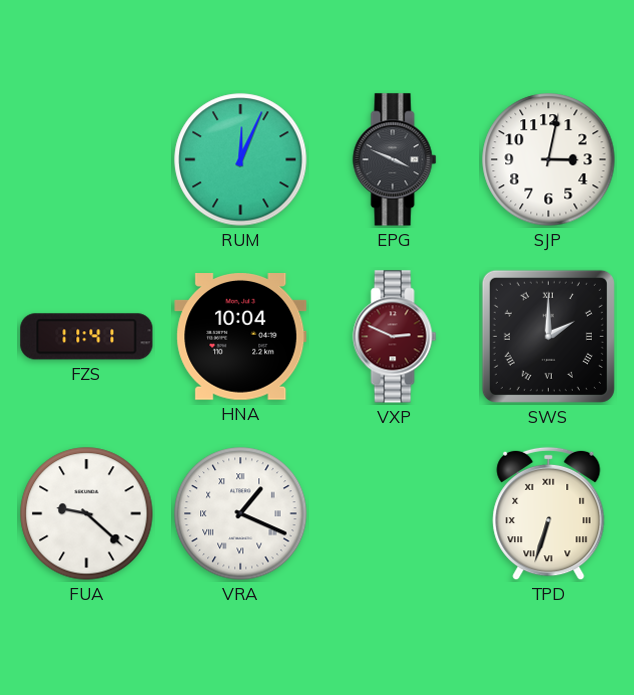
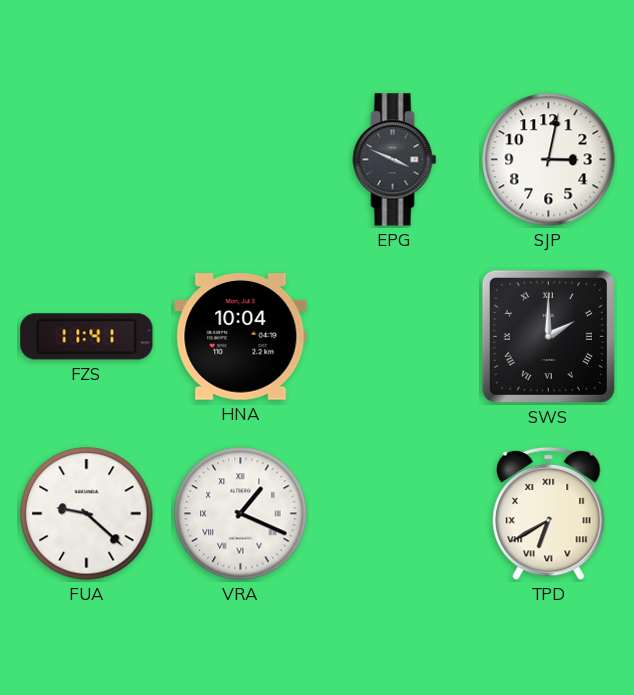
RUM: 12:04 -> none
VXP: 2:49 -> none
TPD: 6:33 -> 6:40
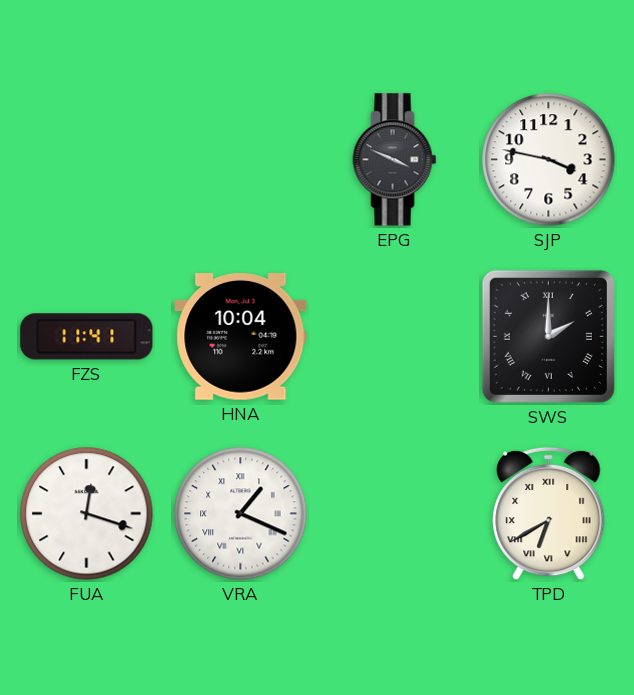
SJP: 3:02 -> 3:47
FUA: 9:22 -> 12:18
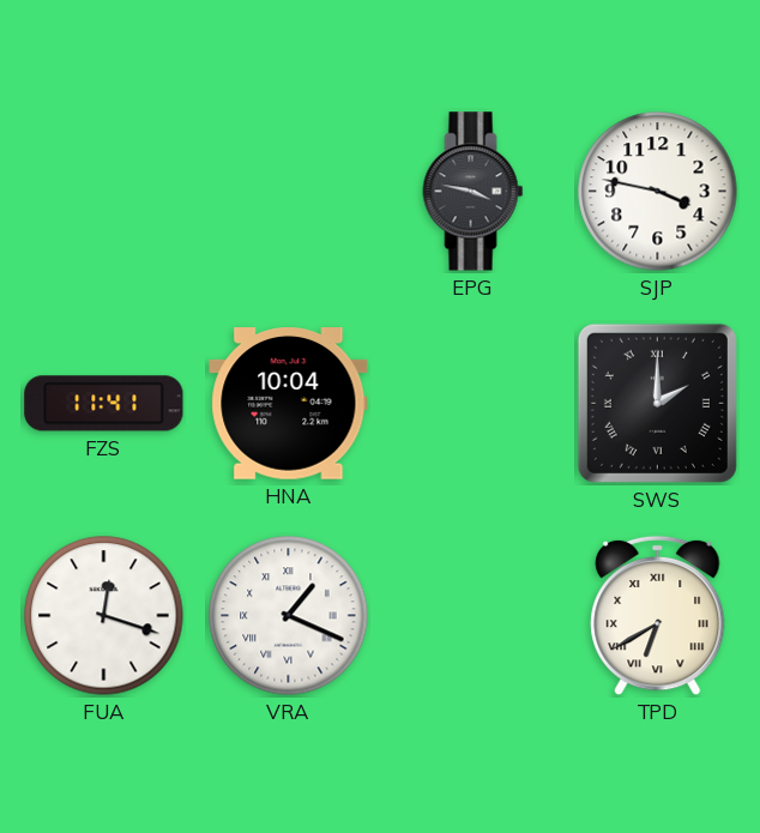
EPG: 3:49 -> 3:47
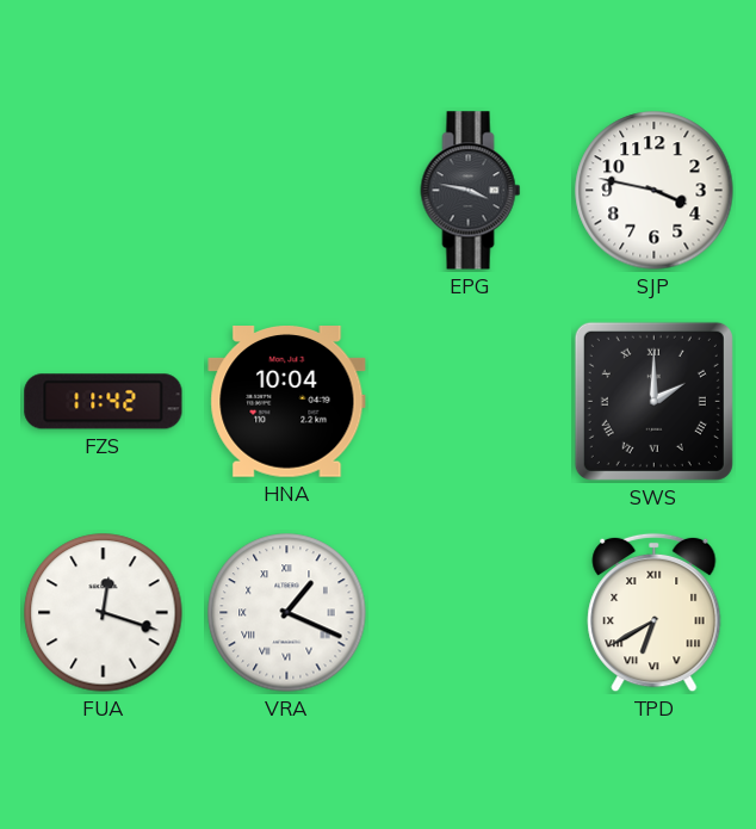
FZS: 11:41 -> 11:42
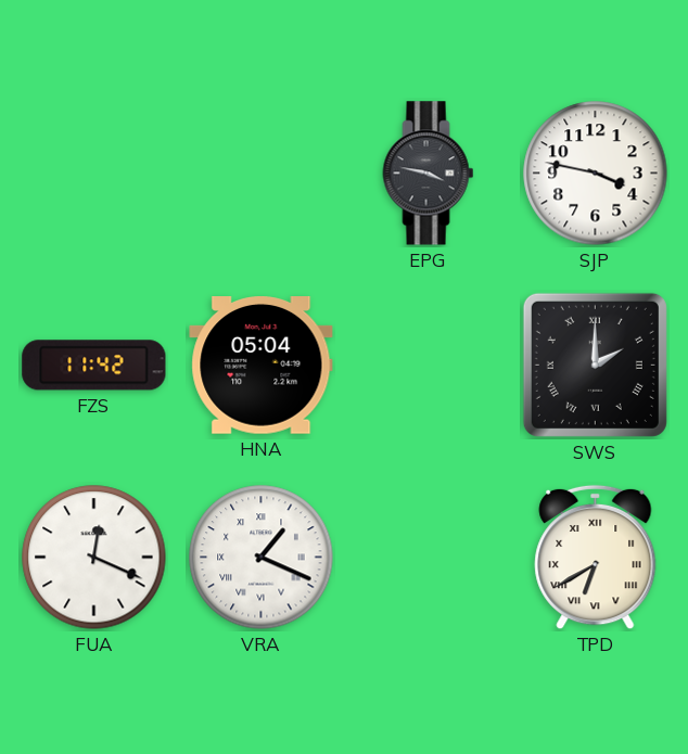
HNA: 10:04 -> 05:04
FUA: 12:18 -> 12:19
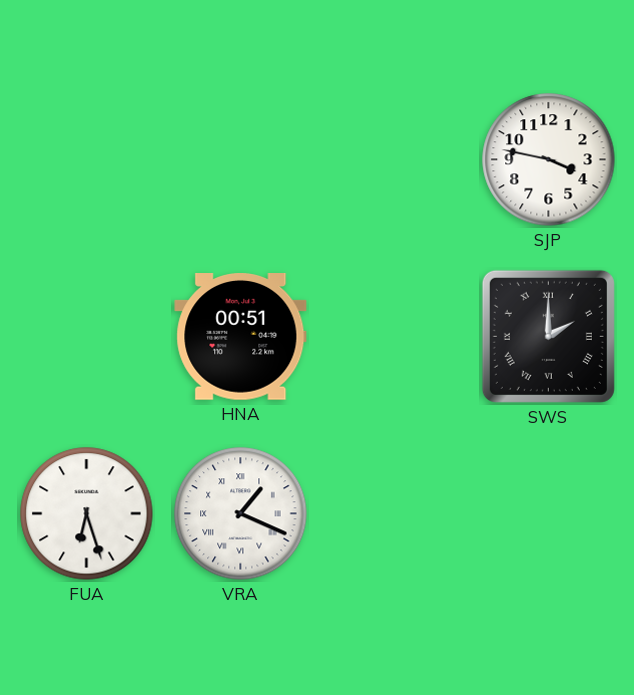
EPG: 3:47 -> none
FZS: 11:42 -> none
HNA: 05:04 -> 00:51
FUA: 12:19 -> 6:27
TPD: 6:40 -> none
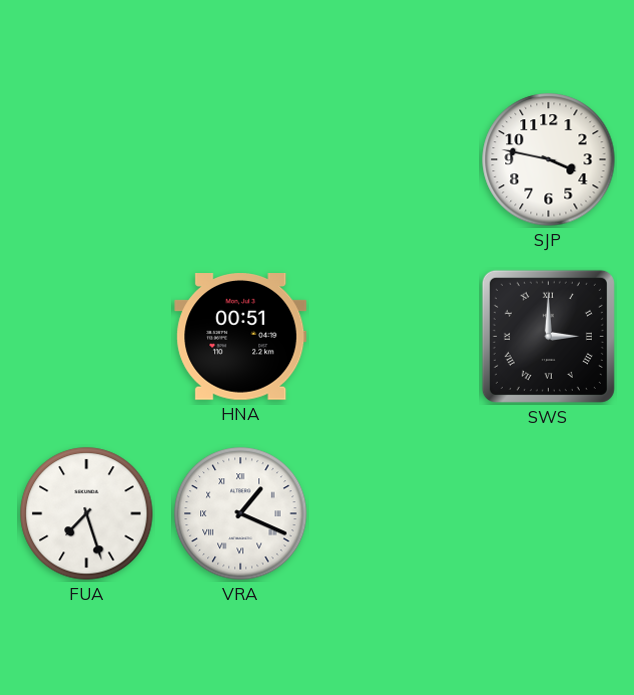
SWS: 2:00 -> 3:00
FUA: 6:27 -> 7:27
